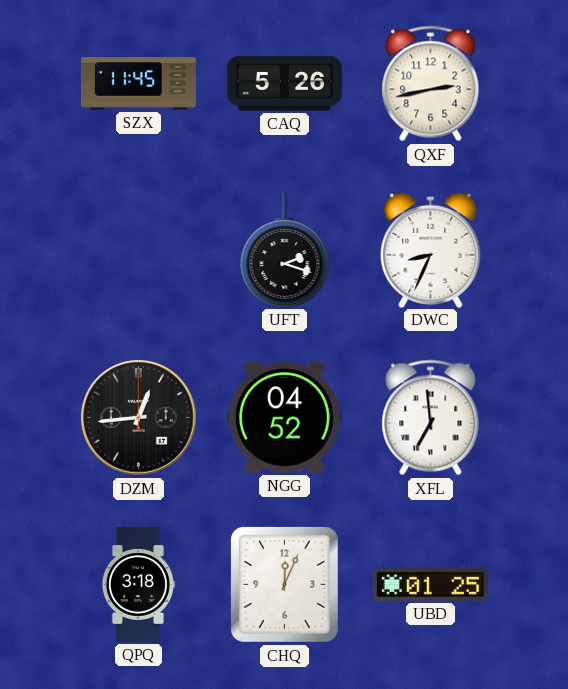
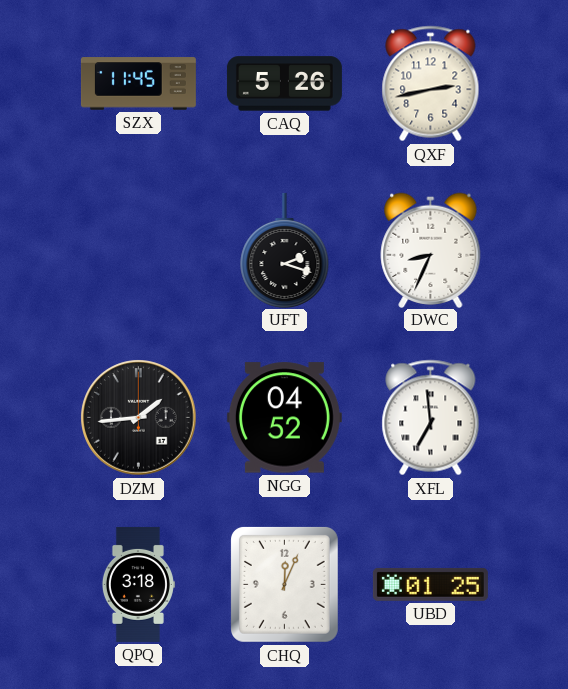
DZM: 12:44 -> 1:44
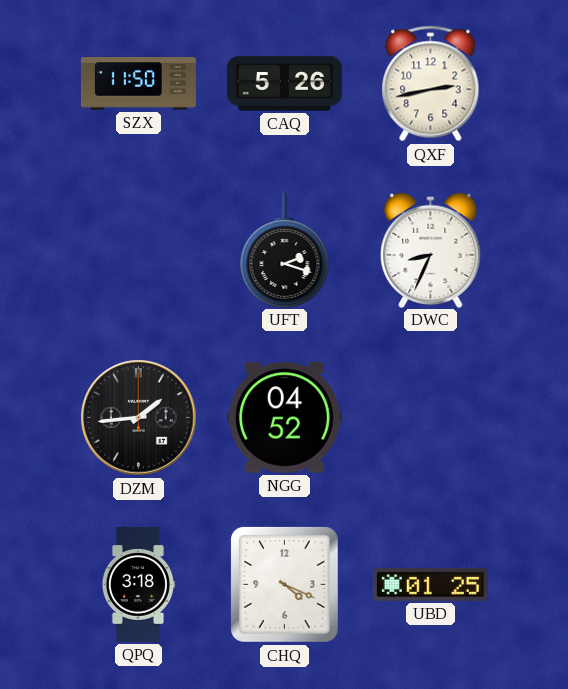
SZX: 11:45 -> 11:50
XFL: 6:59 -> none
CHQ: 12:04 -> 4:19
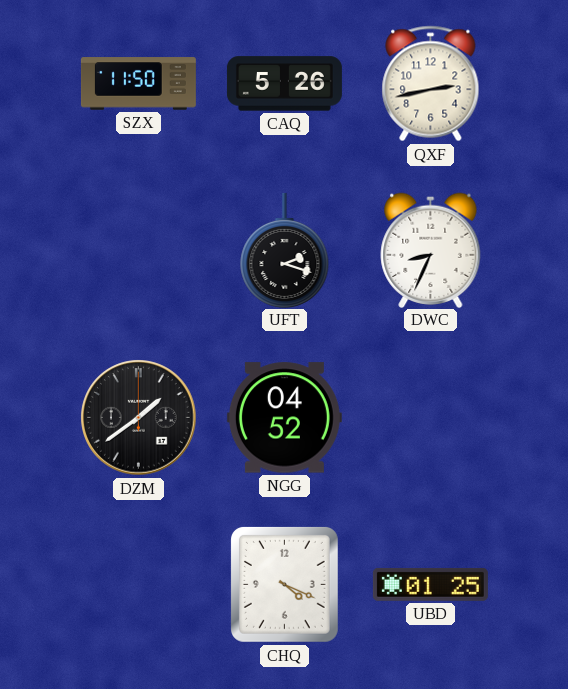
DZM: 1:44 -> 1:39
QPQ: 3:18 -> none
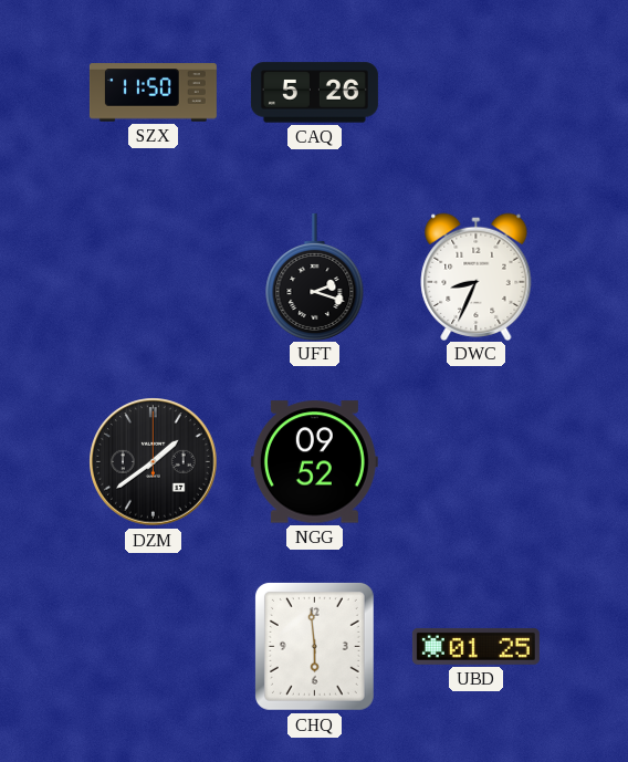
QXF: 2:43 -> none
NGG: 04:52 -> 09:52
CHQ: 4:19 -> 5:59
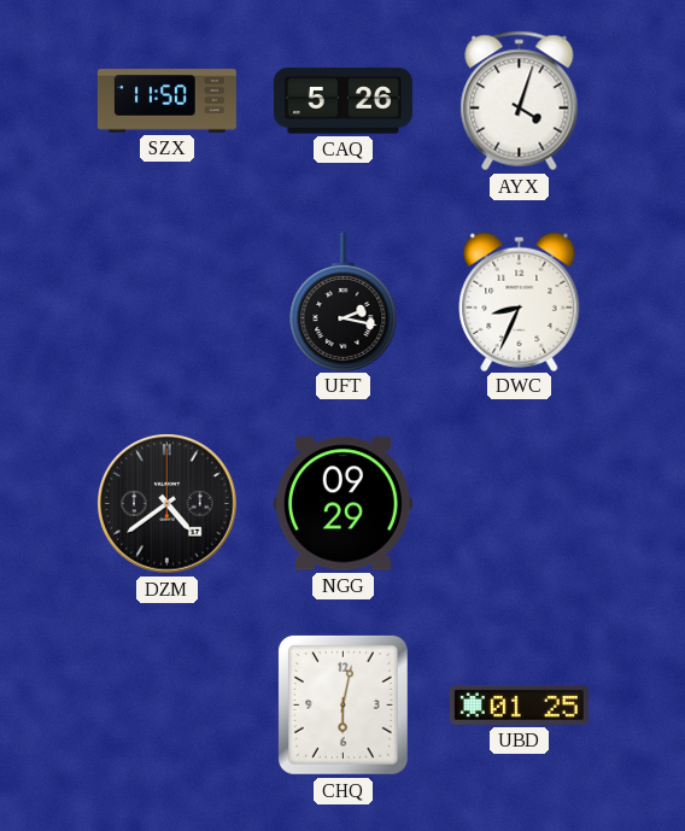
AYX: none -> 4:03
UFT: 2:18 -> 2:17
DZM: 1:39 -> 4:39
NGG: 09:52 -> 09:29
CHQ: 5:59 -> 6:02
